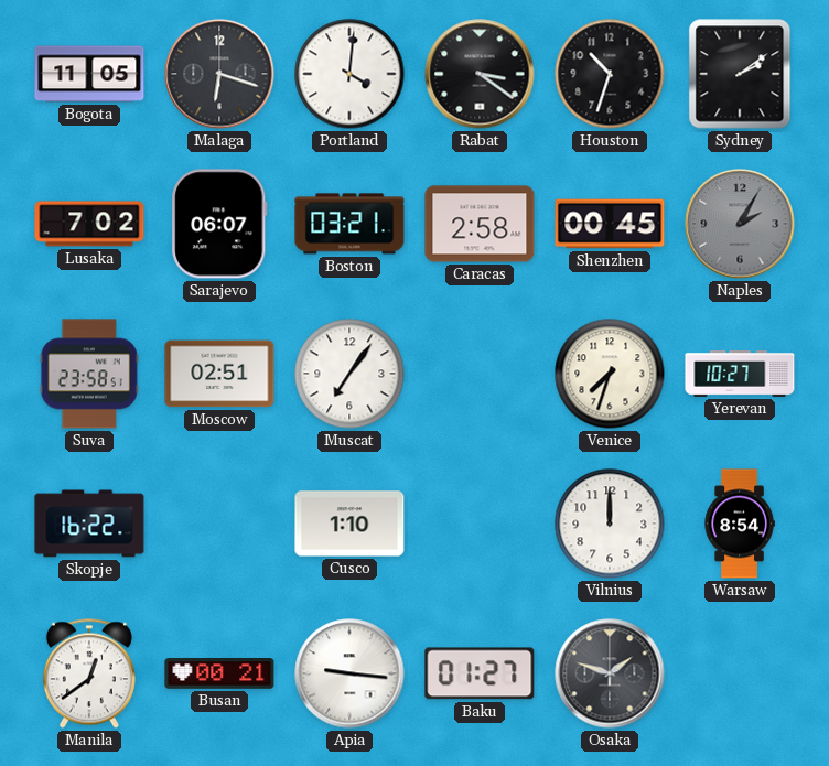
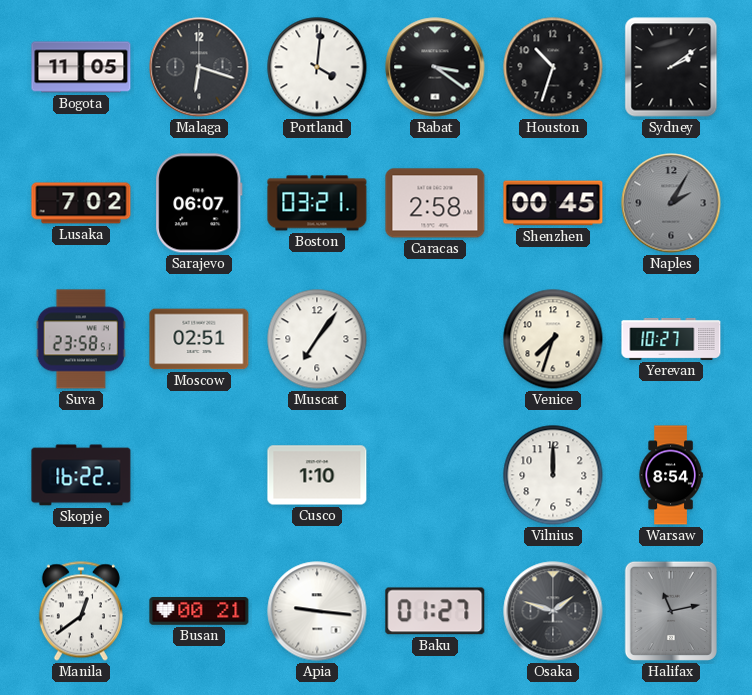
Halifax: none -> 11:13
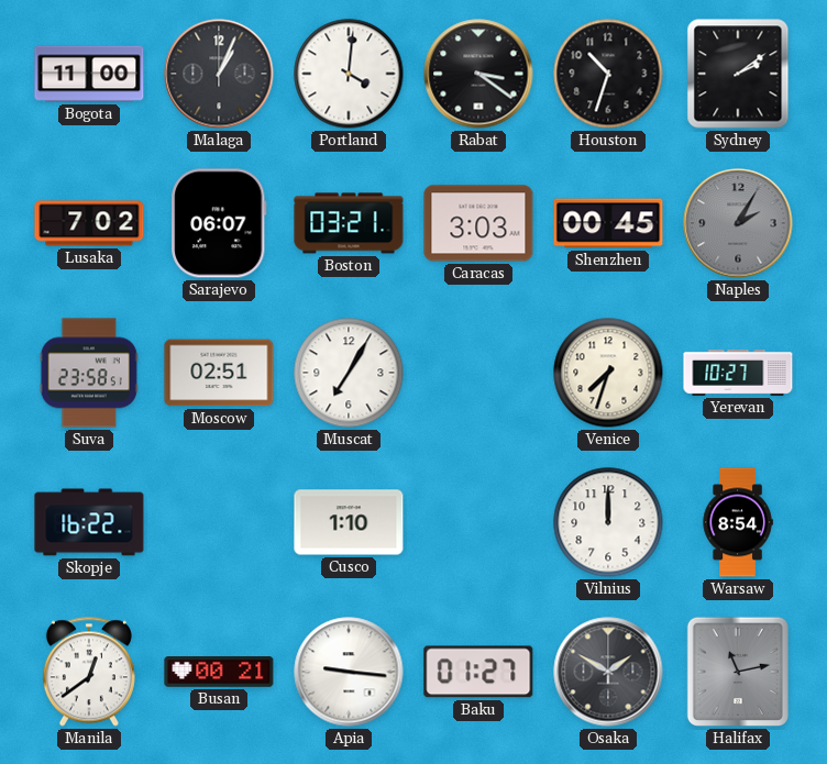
Bogota: 11:05 -> 11:00
Malaga: 6:18 -> 1:04
Caracas: 2:58 -> 3:03
Muscat: 7:06 -> 7:05
Osaka: 1:48 -> 1:50
